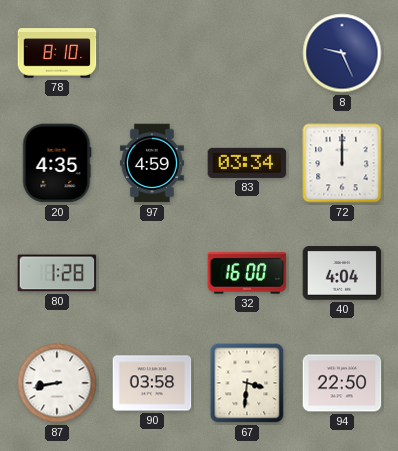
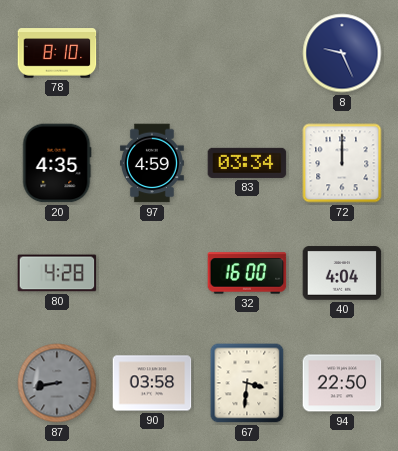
80: 1:28 -> 4:28
87 dial: white -> grey
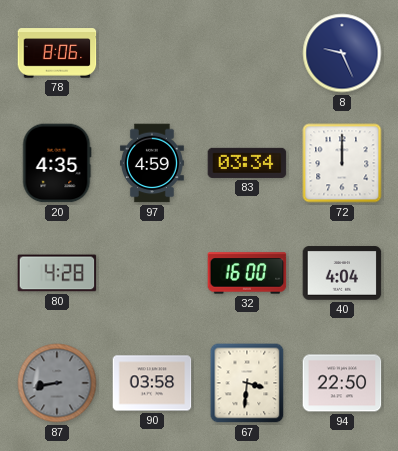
78: 8:10 -> 8:06
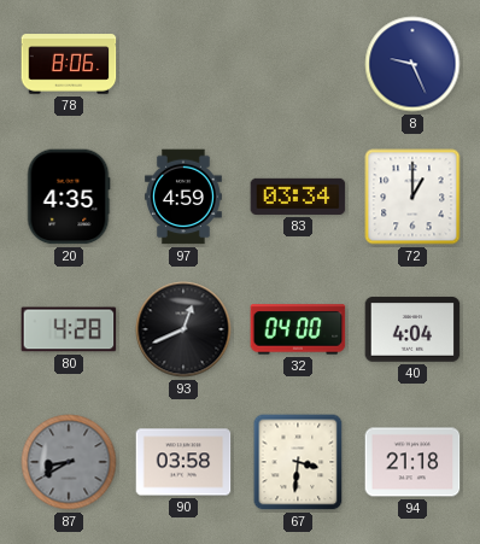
72: 12:00 -> 1:00
93: none -> 12:41
32: 16:00 -> 04:00
87: 8:43 -> 8:40
94: 22:50 -> 21:18
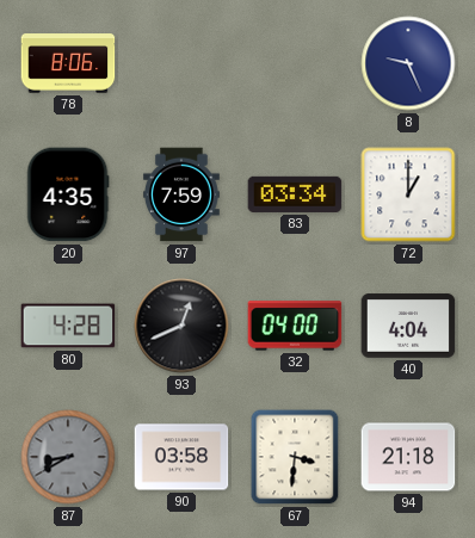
97: 4:59 -> 7:59
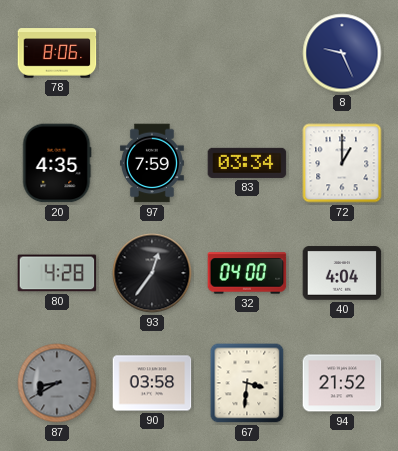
93: 12:41 -> 12:36
94: 21:18 -> 21:52
